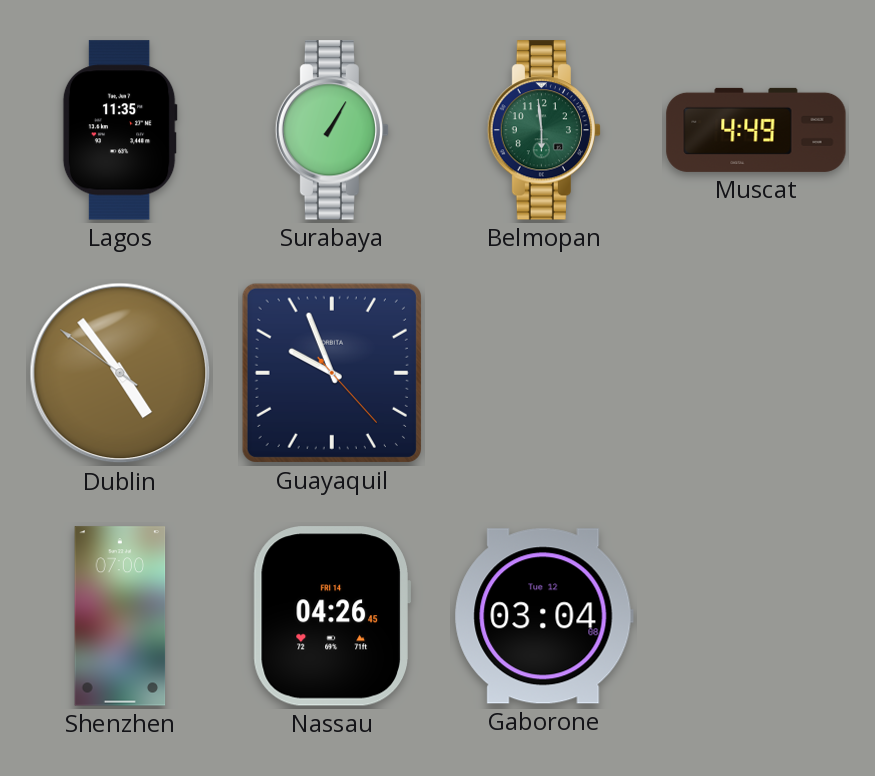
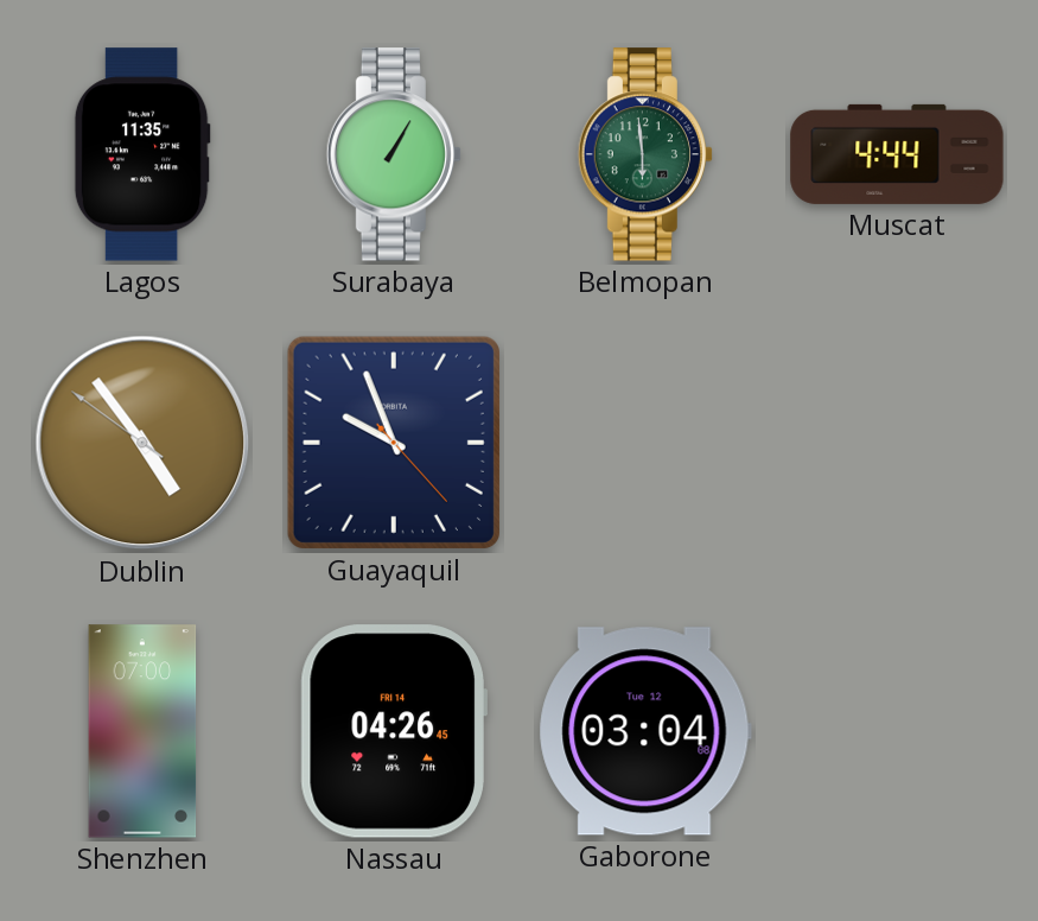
Muscat: 4:49 -> 4:44
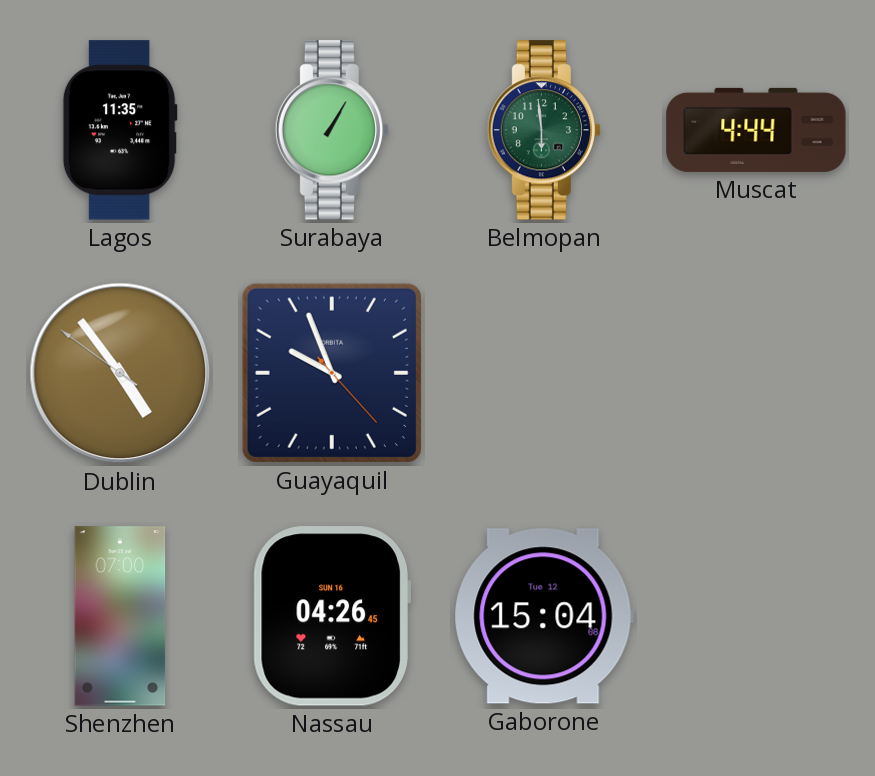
Nassau date: FRI 14 -> SUN 16
Gaborone: 03:04 -> 15:04
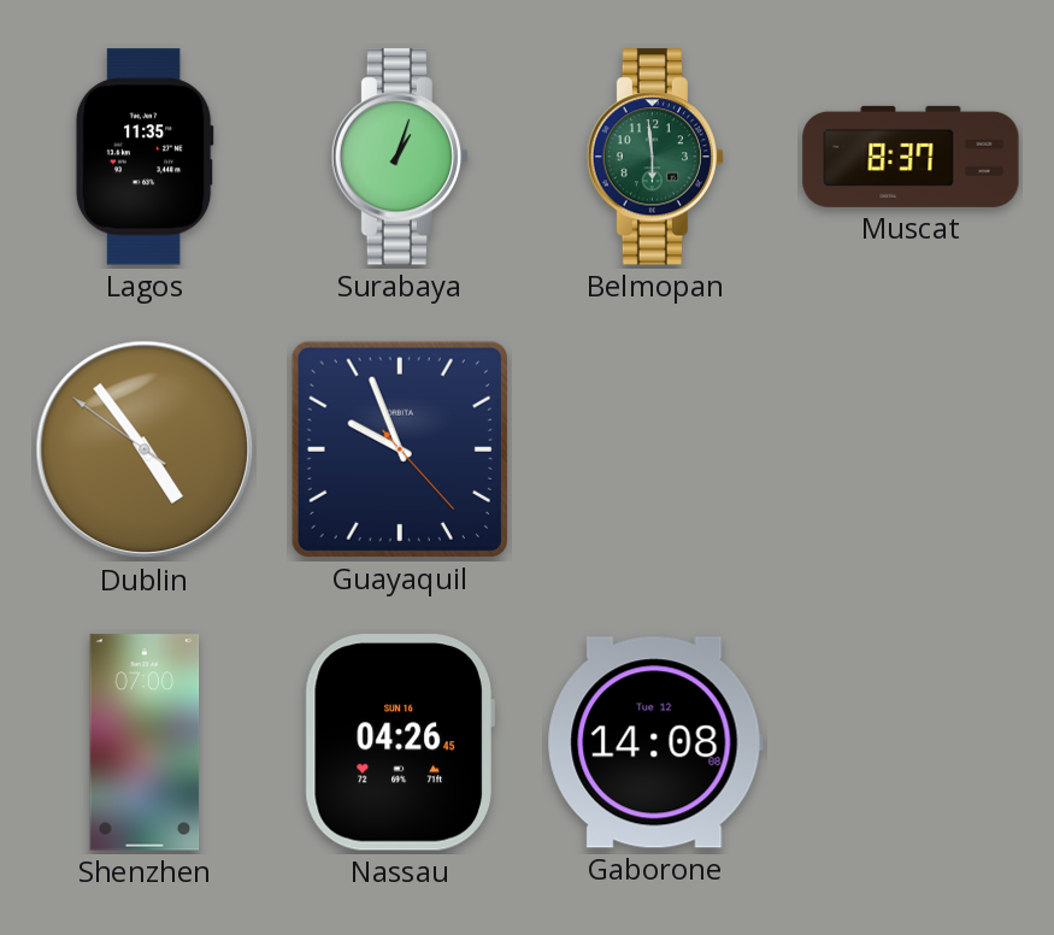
Surabaya: 1:05 -> 1:03
Muscat: 4:44 -> 8:37
Gaborone: 15:04 -> 14:08
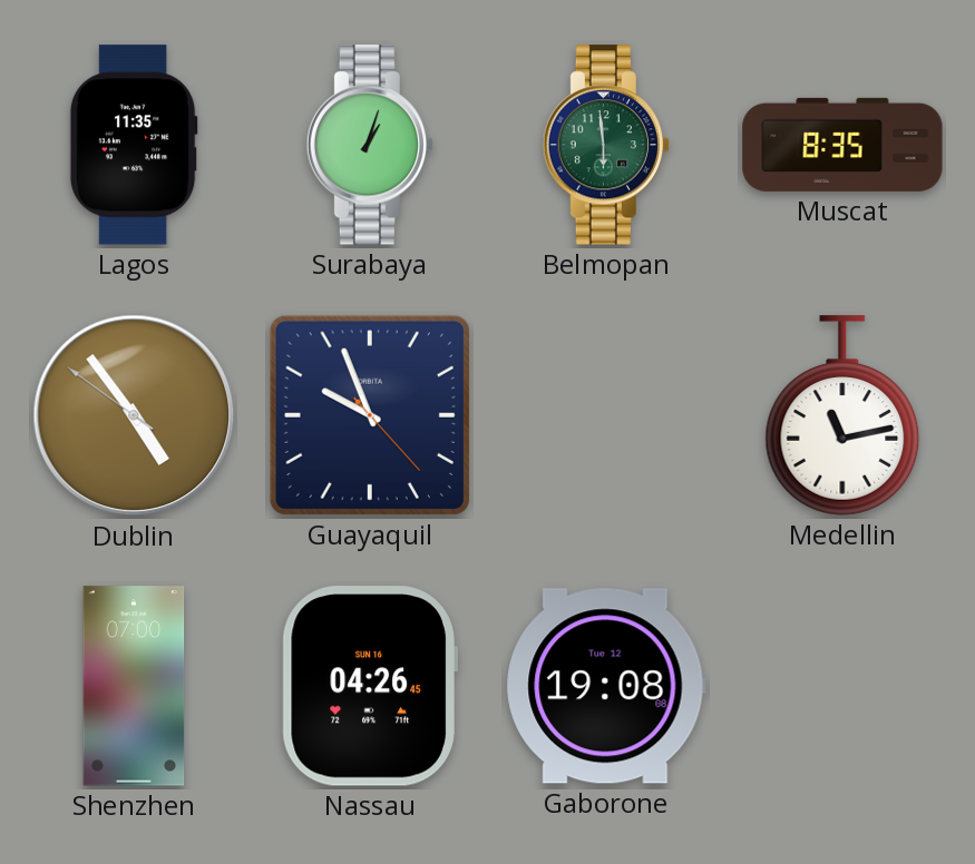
Muscat: 8:37 -> 8:35
Medellin: none -> 11:13
Gaborone: 14:08 -> 19:08
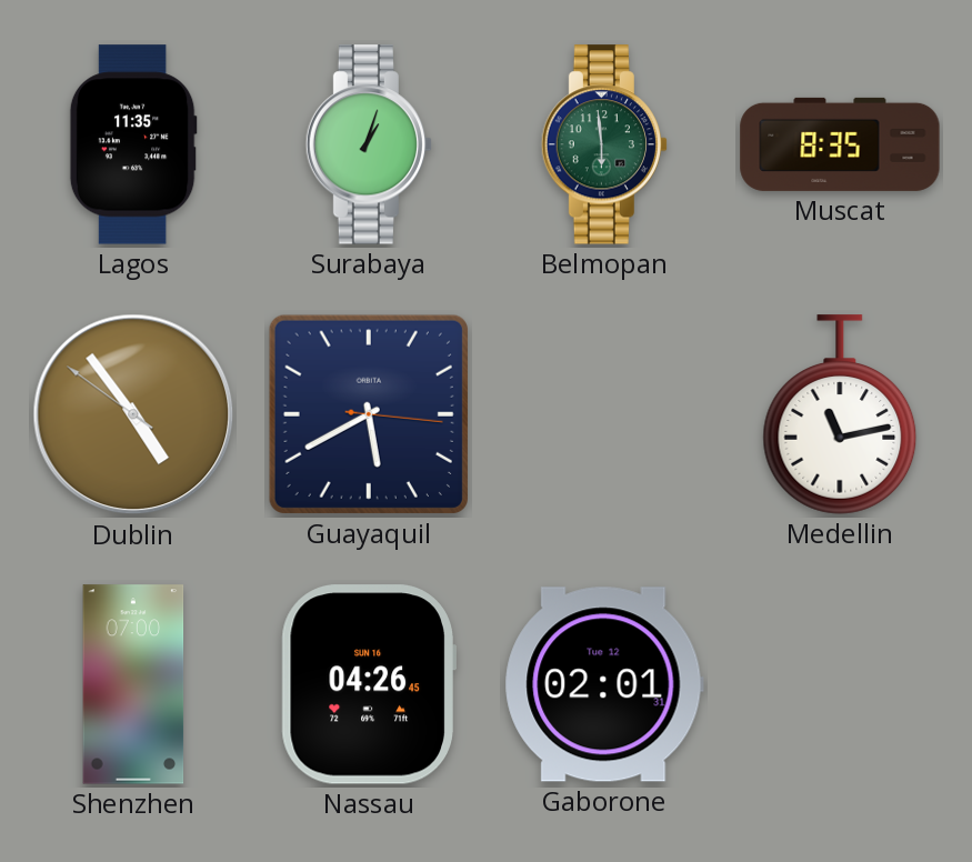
Guayaquil: 9:56 -> 5:40
Gaborone: 19:08 -> 02:01
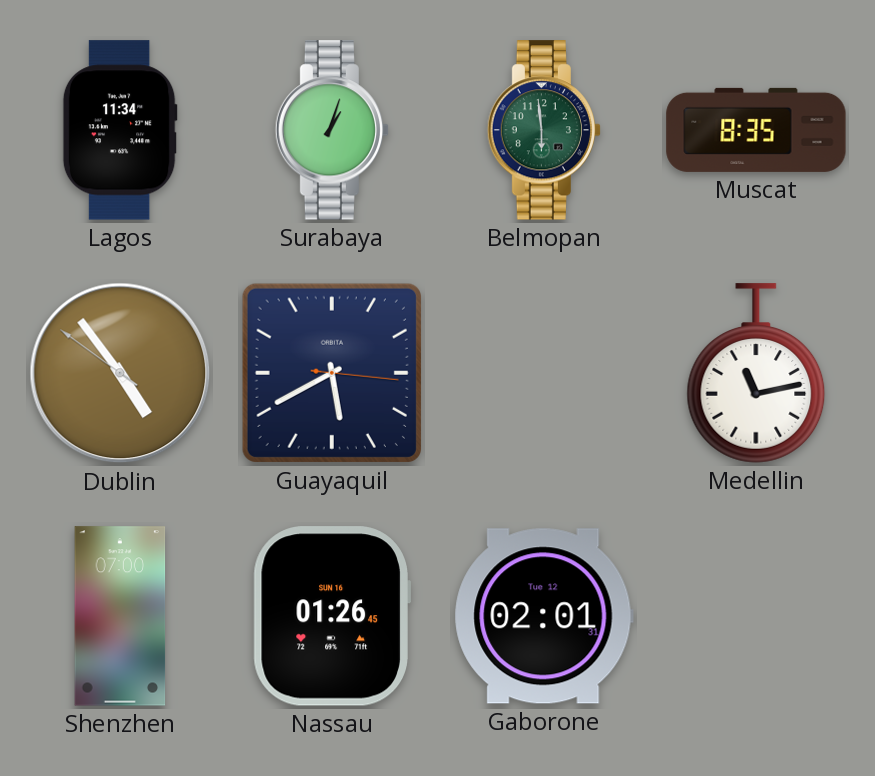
Lagos: 11:35 -> 11:34
Nassau: 04:26 -> 01:26
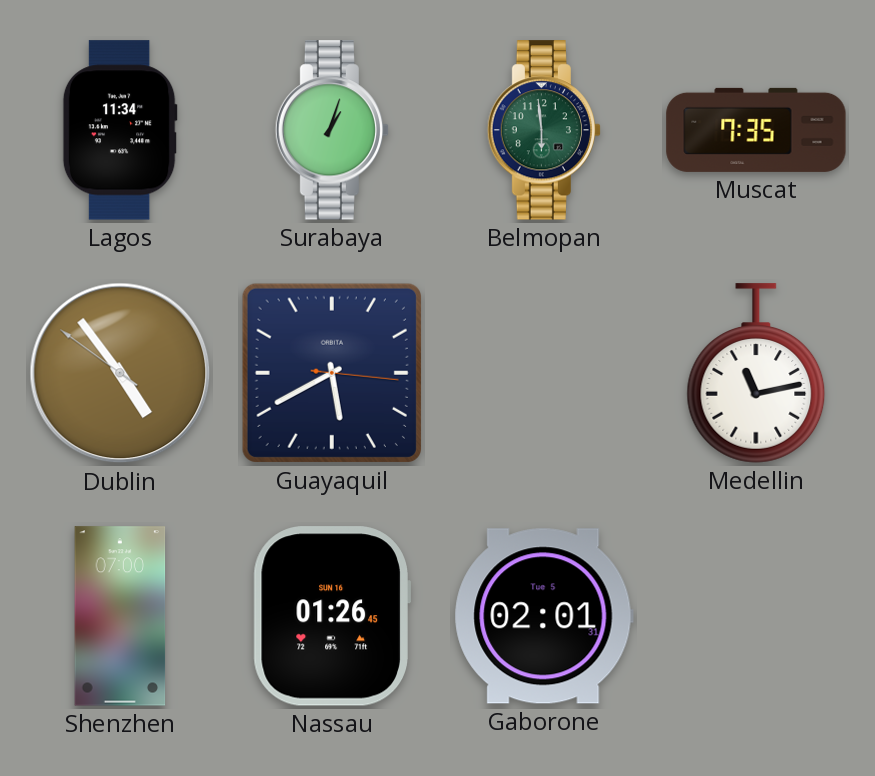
Muscat: 8:35 -> 7:35
Gaborone date: Tue 12 -> Tue 5
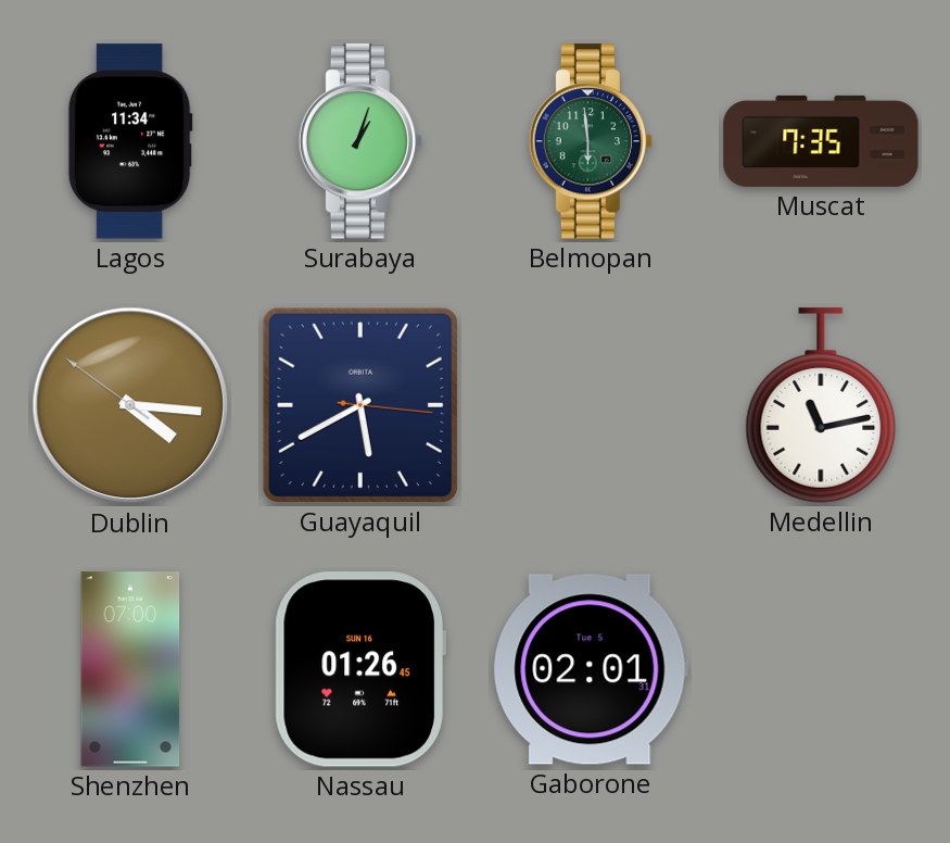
Dublin: 4:53 -> 4:15
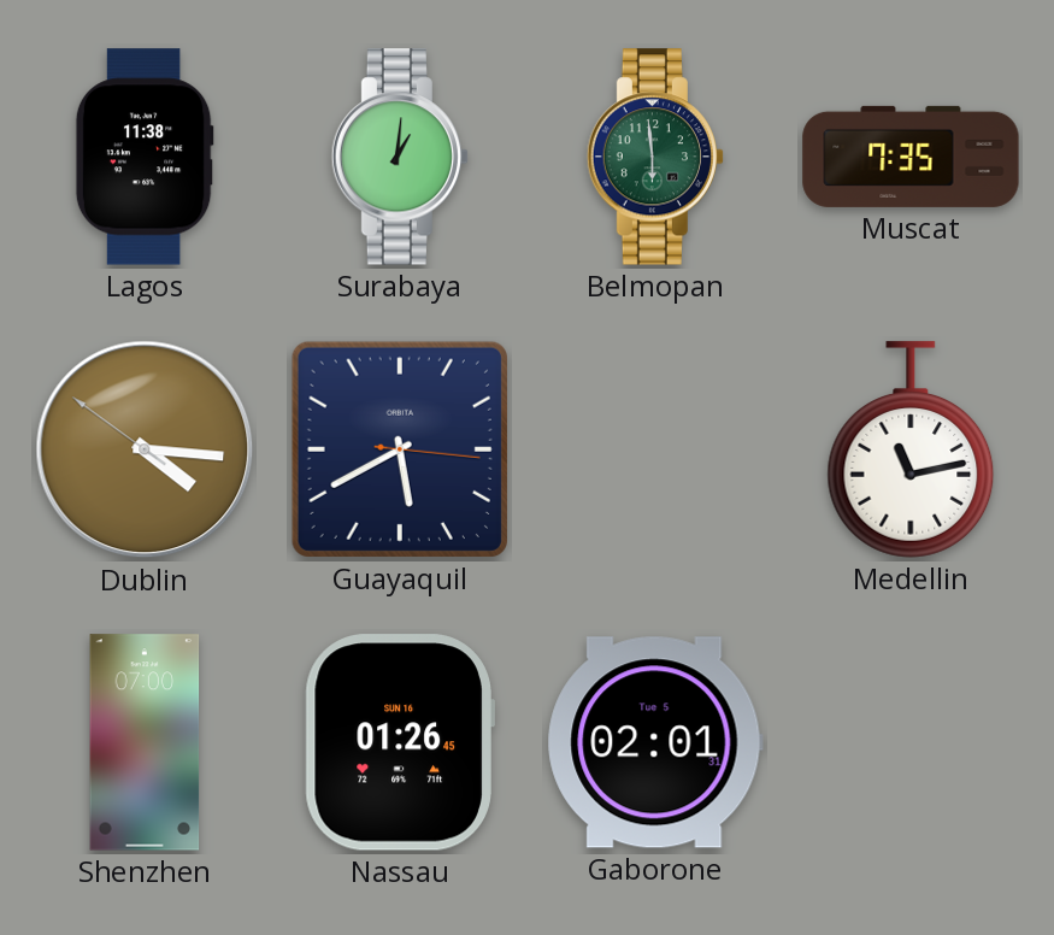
Lagos: 11:34 -> 11:38
Surabaya: 1:03 -> 1:01
